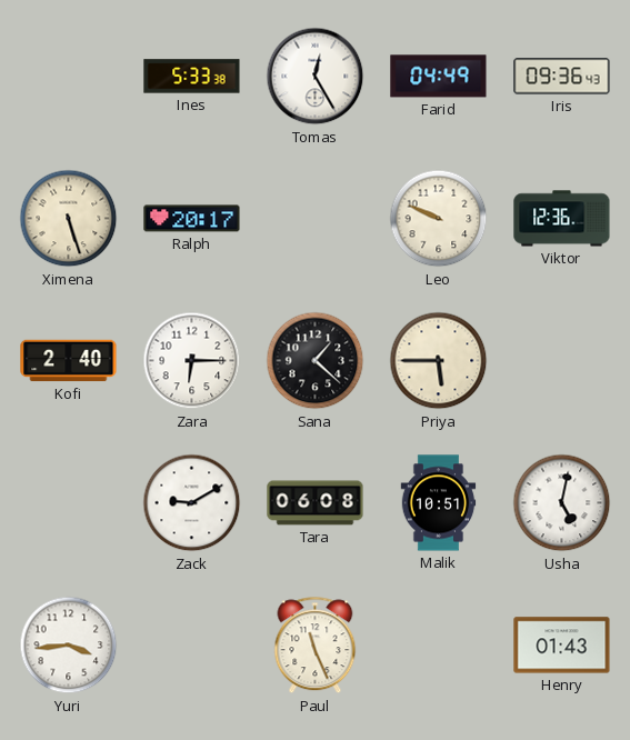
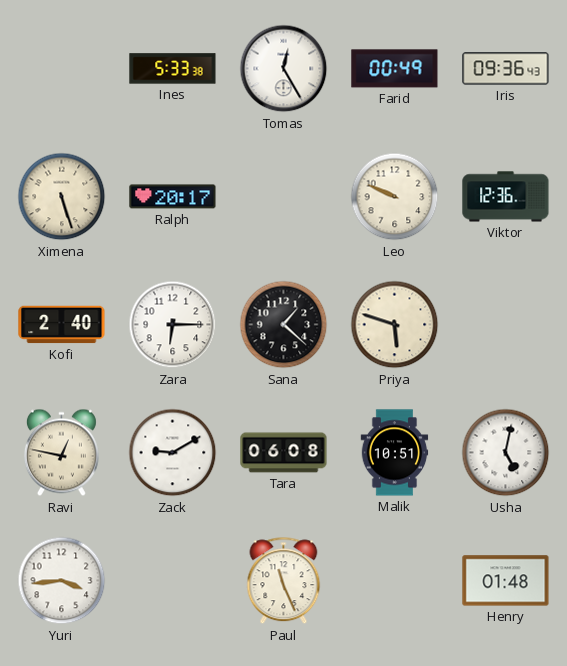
Farid: 04:49 -> 00:49
Priya: 5:45 -> 5:48
Ravi: none -> 12:47
Henry: 01:43 -> 01:48
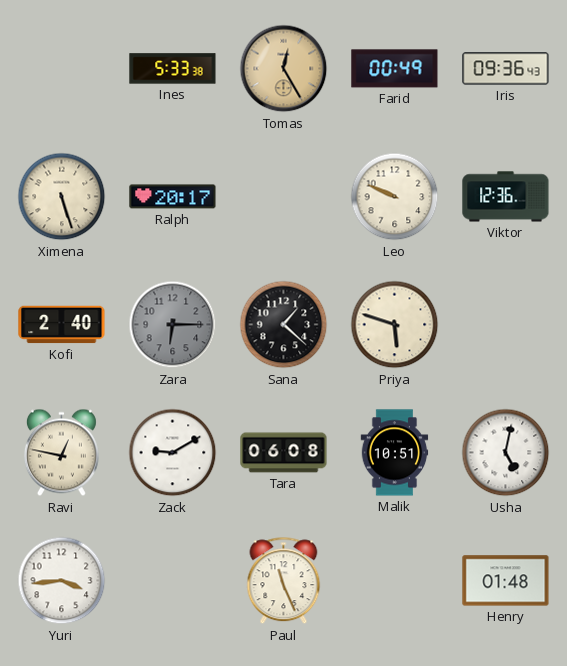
Tomas dial: white -> champagne
Zara dial: white -> grey
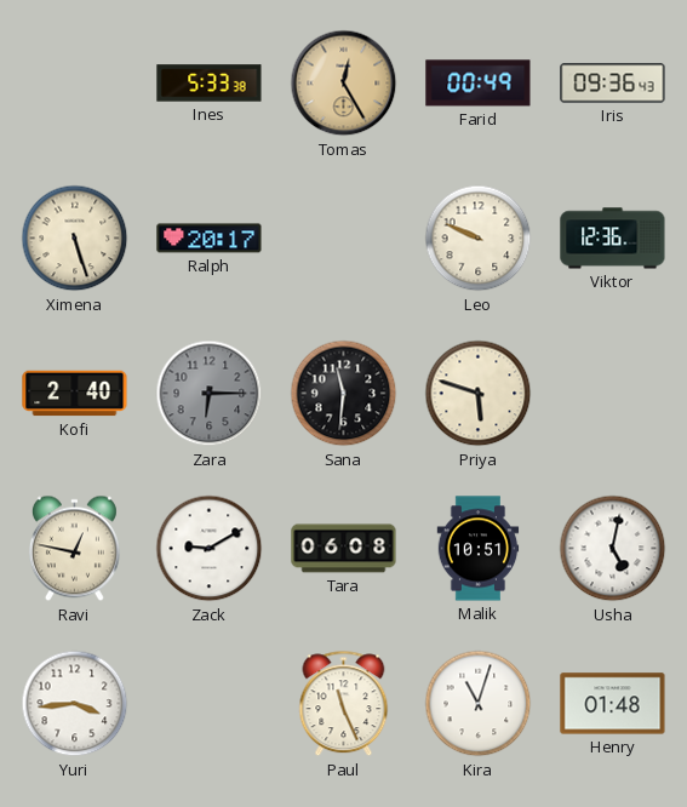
Sana: 1:22 -> 11:31
Kira: none -> 11:03
